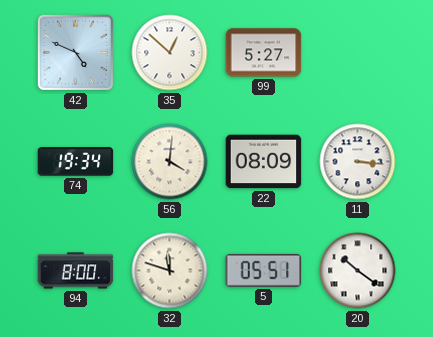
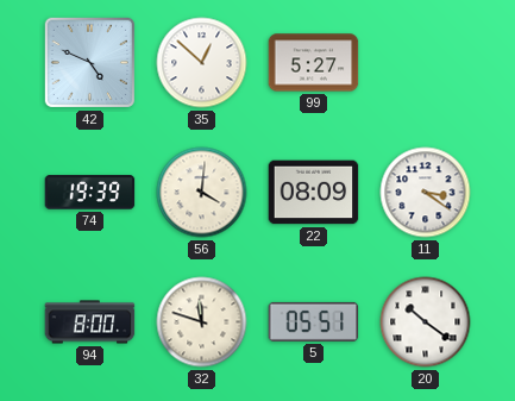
74: 19:34 -> 19:39
11: 3:16 -> 3:21
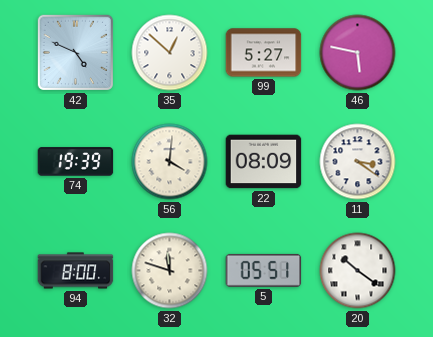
46: none -> 5:47
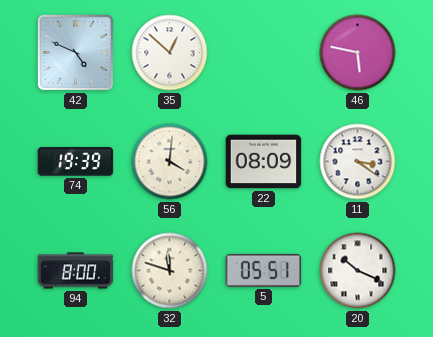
99: 5:27 -> none
20: 10:21 -> 10:19
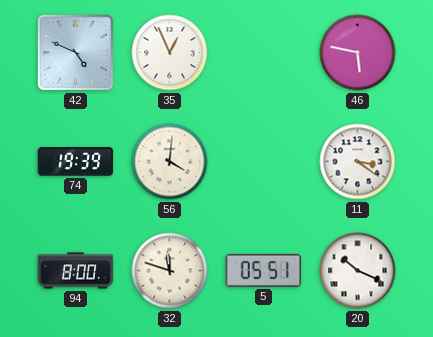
35: 12:52 -> 12:56
22: 08:09 -> none
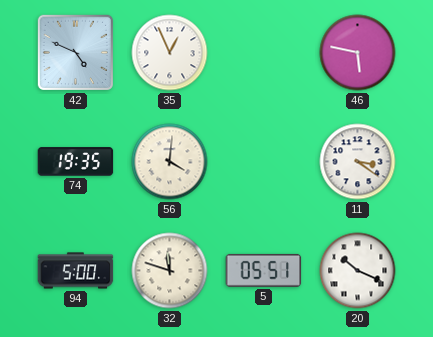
74: 19:39 -> 19:35
94: 8:00 -> 5:00
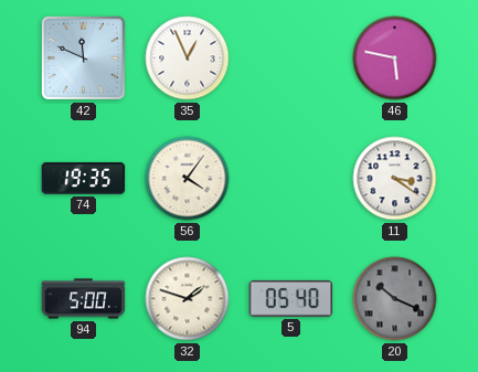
42: 4:49 -> 11:49
56: 4:01 -> 4:06
32: 11:48 -> 1:48
5: 05:51 -> 05:40
20 dial: white -> grey
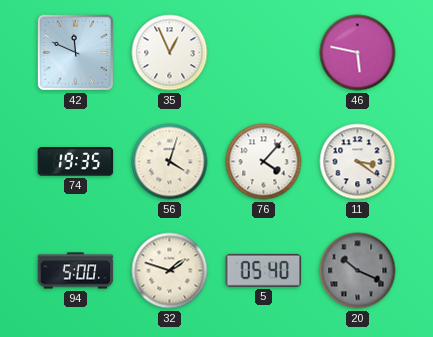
56: 4:06 -> 4:03
76: none -> 4:07
